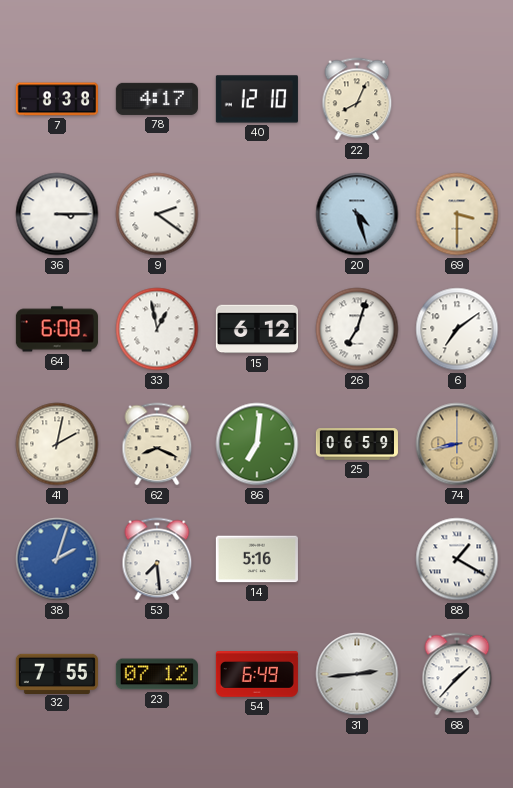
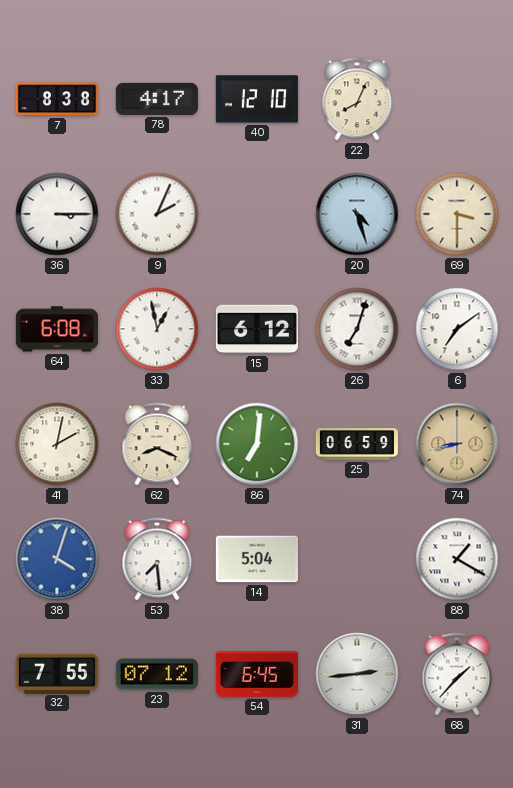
9: 2:21 -> 2:04
38: 2:03 -> 4:03
14: 5:16 -> 5:04
54: 6:49 -> 6:45
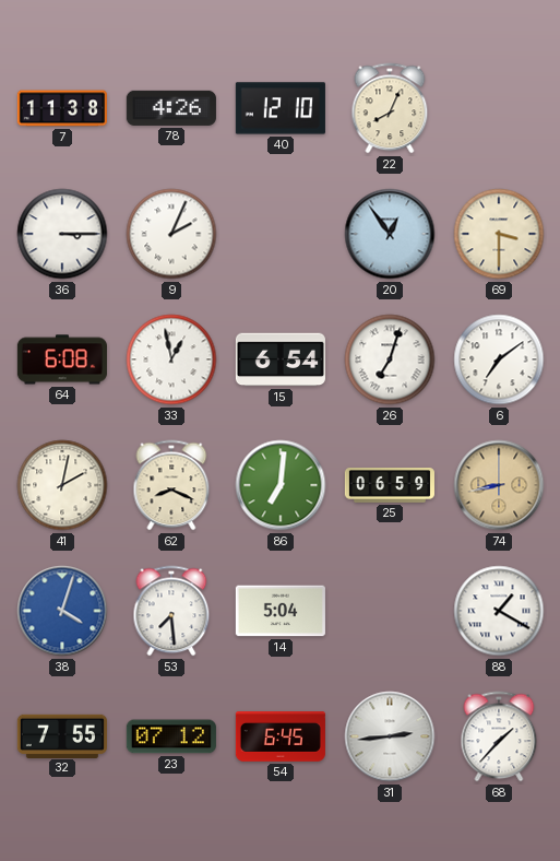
7: 8:38 -> 11:38
78: 4:17 -> 4:26
20: 4:27 -> 12:54
15: 6:12 -> 6:54
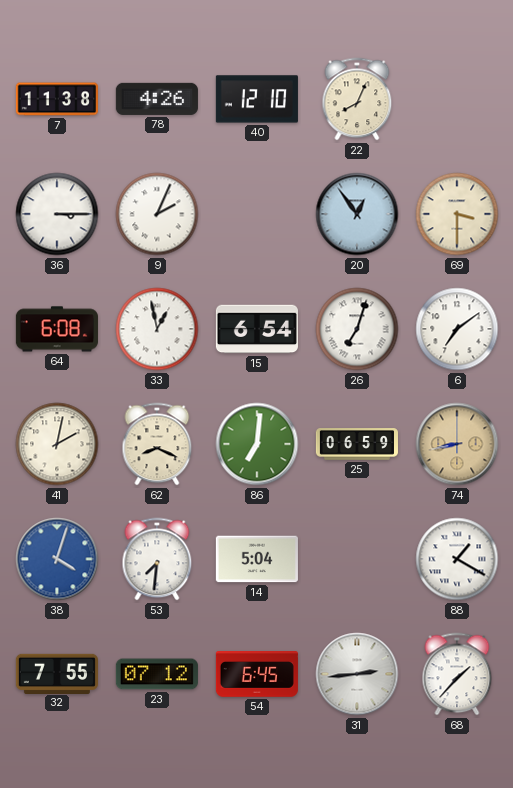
53: 7:29 -> 7:31
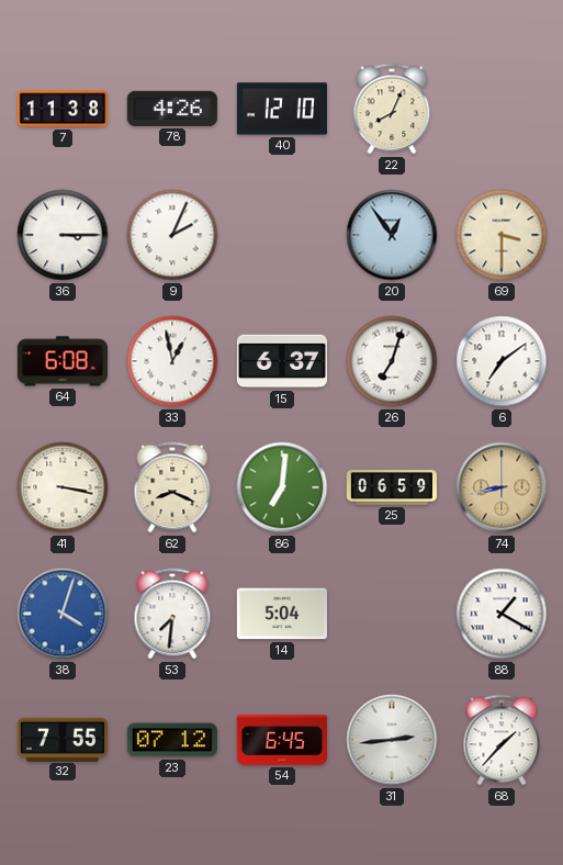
15: 6:54 -> 6:37
41: 2:02 -> 3:17
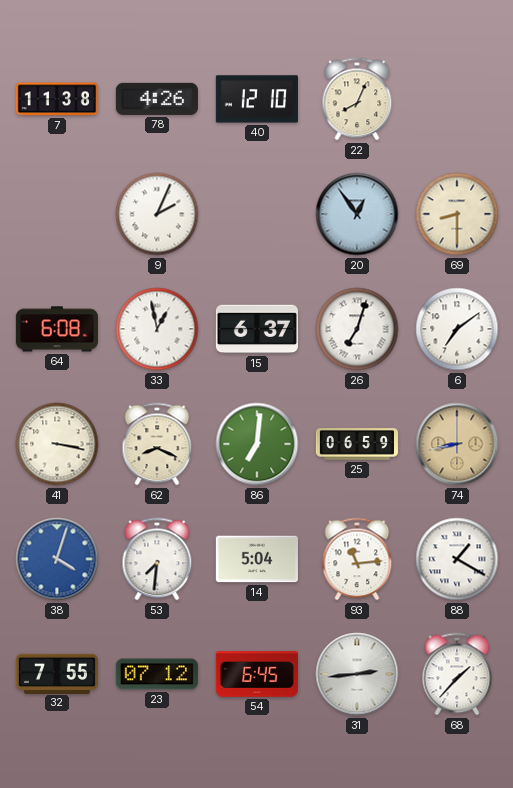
36: 3:15 -> none
69: 3:30 -> 8:30
93: none -> 11:14
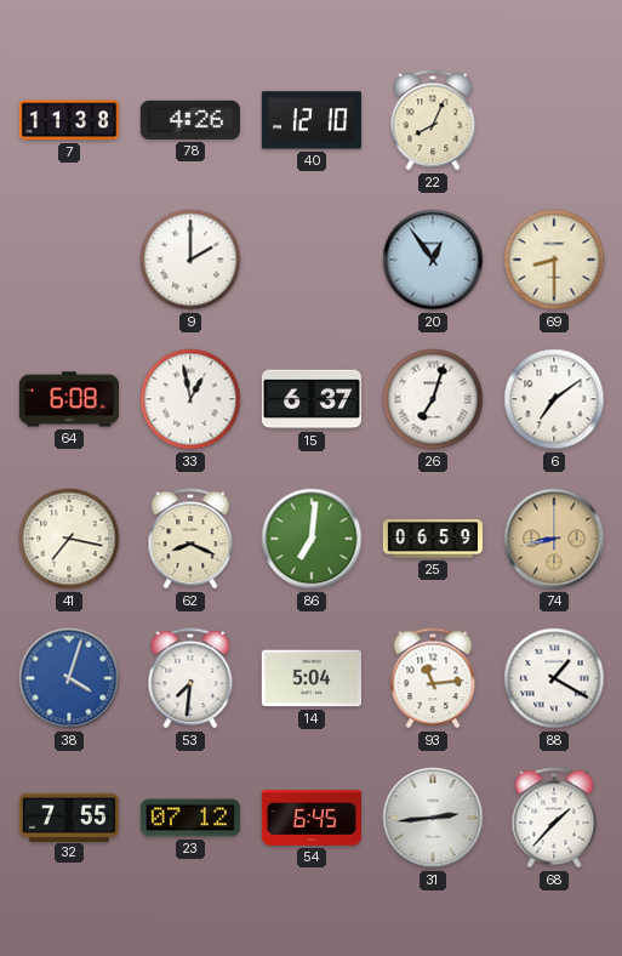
9: 2:04 -> 2:00
41: 3:17 -> 7:17
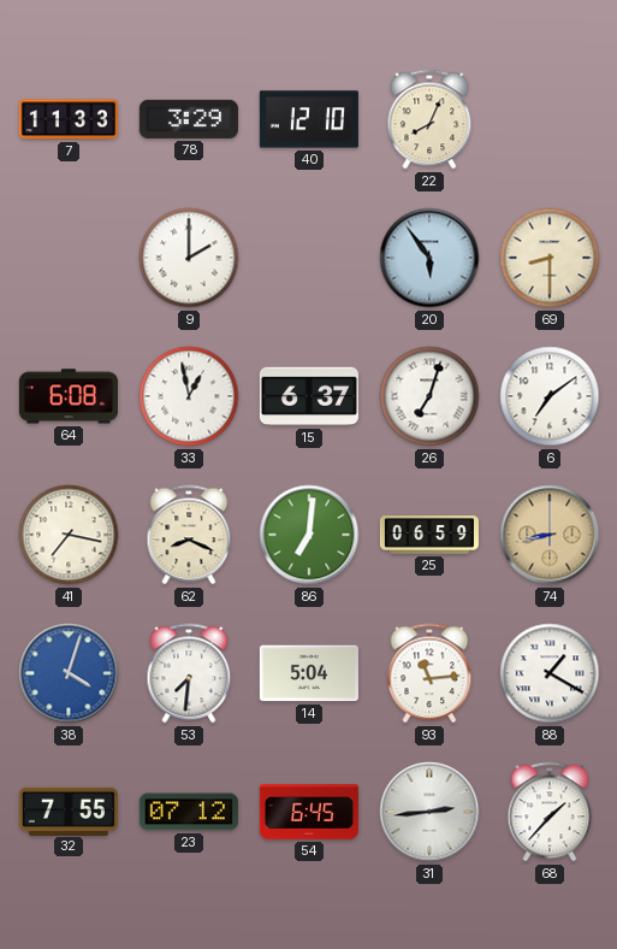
7: 11:38 -> 11:33
78: 4:26 -> 3:29
20: 12:54 -> 5:54
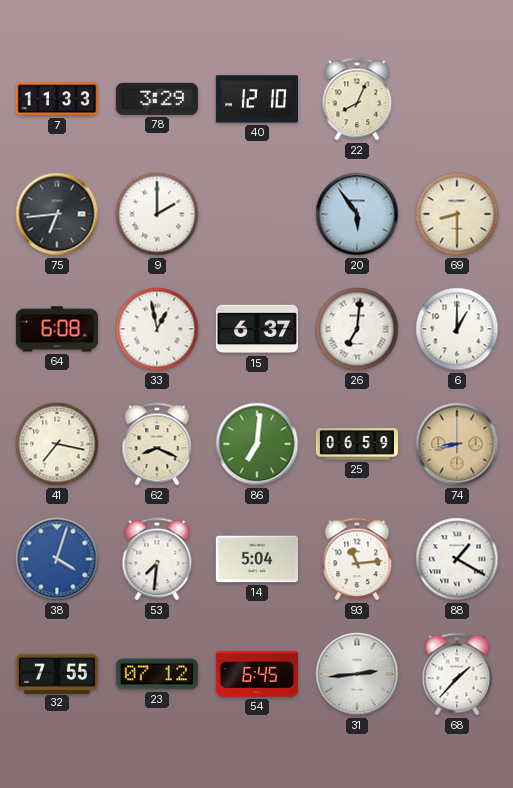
75: none -> 6:44
26: 7:03 -> 7:01
6: 7:09 -> 1:00
